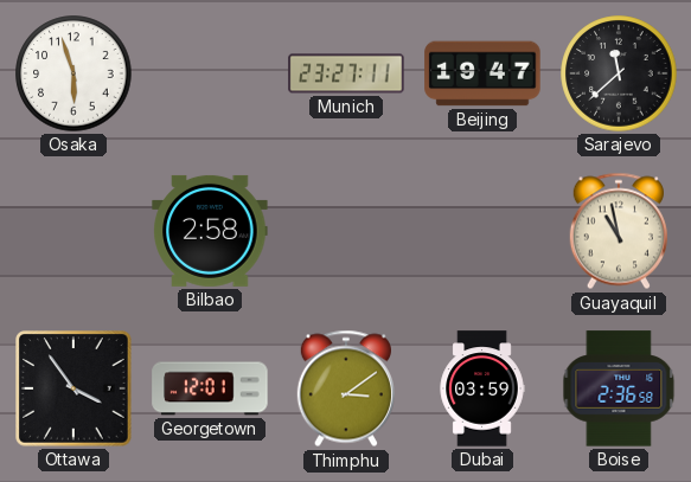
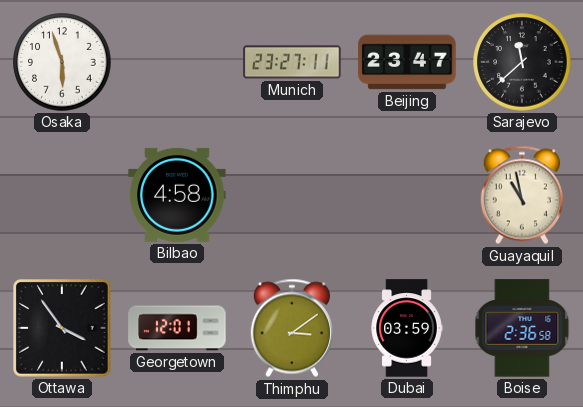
Beijing: 19:47 -> 23:47
Bilbao: 2:58 -> 4:58
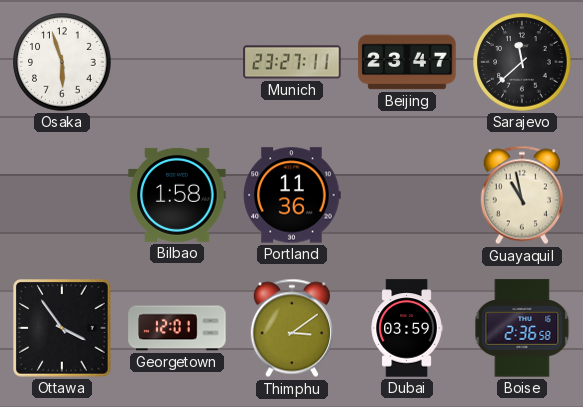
Bilbao: 4:58 -> 1:58
Portland: none -> 11:36
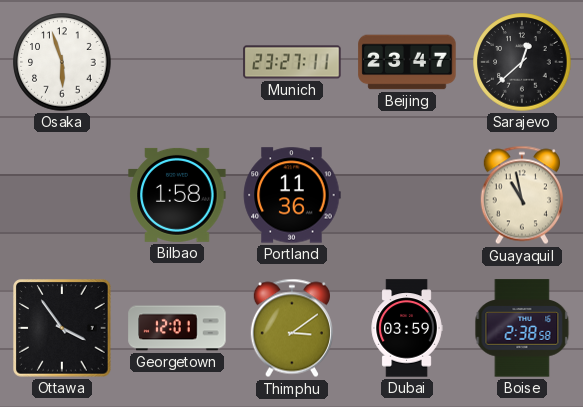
Sarajevo: 11:38 -> 12:38
Boise: 2:36 -> 2:38
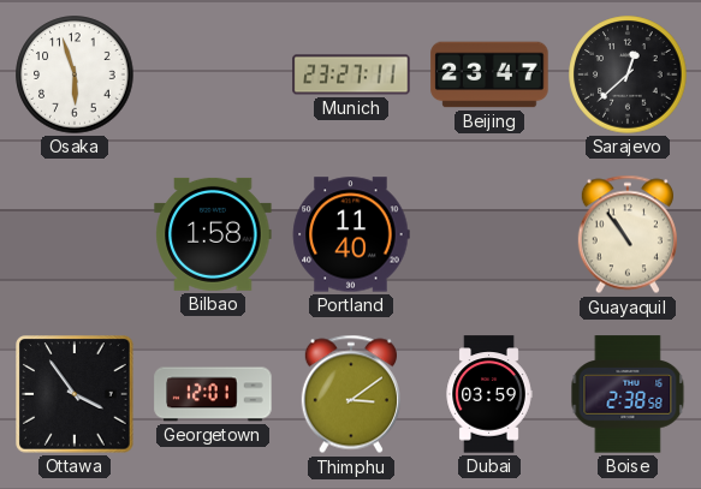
Portland: 11:36 -> 11:40
Guayaquil: 10:58 -> 10:54
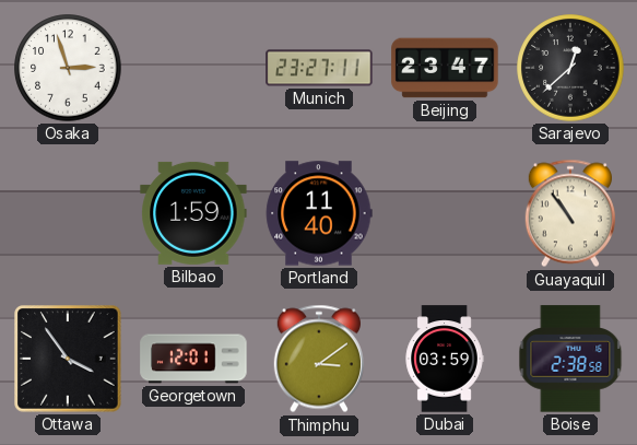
Osaka: 5:57 -> 2:57
Bilbao: 1:58 -> 1:59
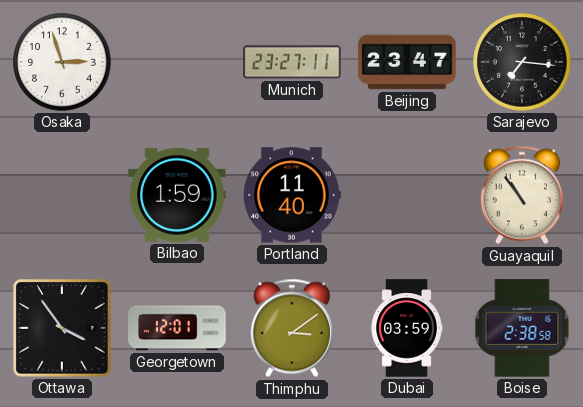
Sarajevo: 12:38 -> 7:16
